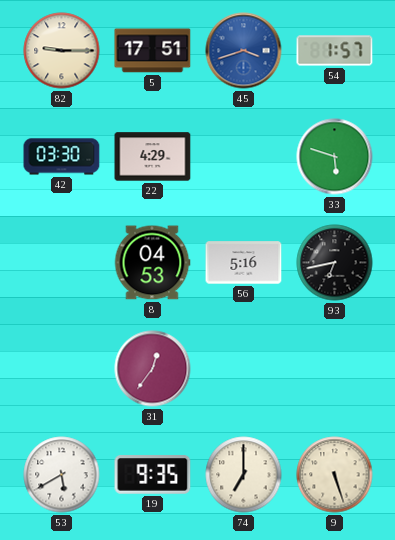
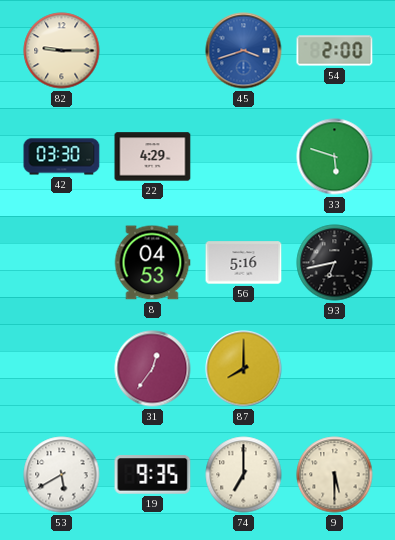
5: 17:51 -> none
54: 1:57 -> 2:00
87: none -> 8:00
9: 5:27 -> 5:30
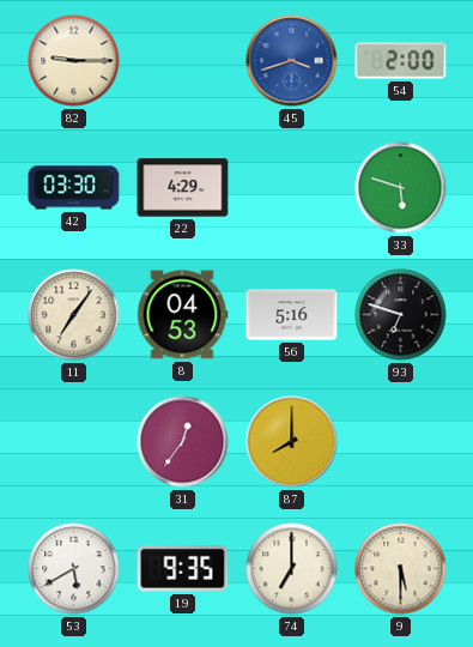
11: none -> 7:06
93: 6:43 -> 6:48
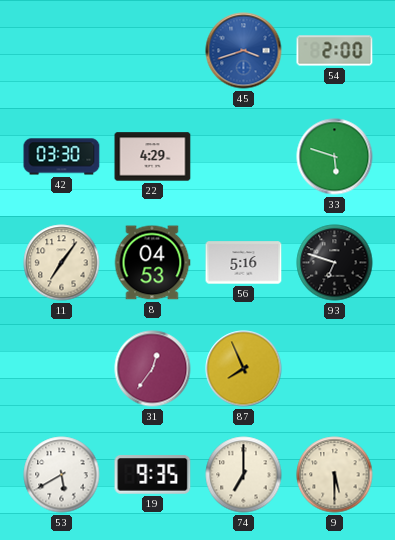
82: 9:15 -> none
87: 8:00 -> 7:56
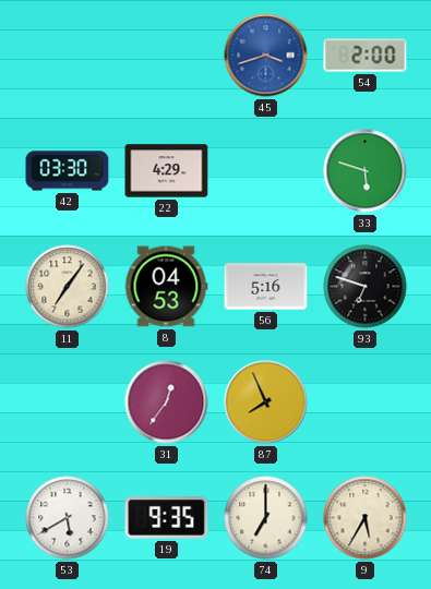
9: 5:30 -> 5:35
